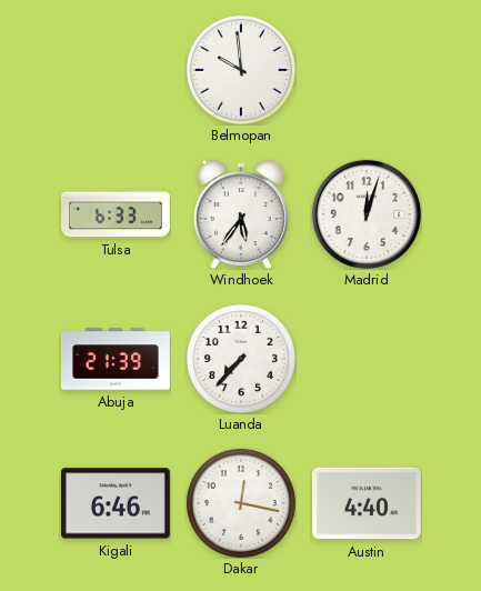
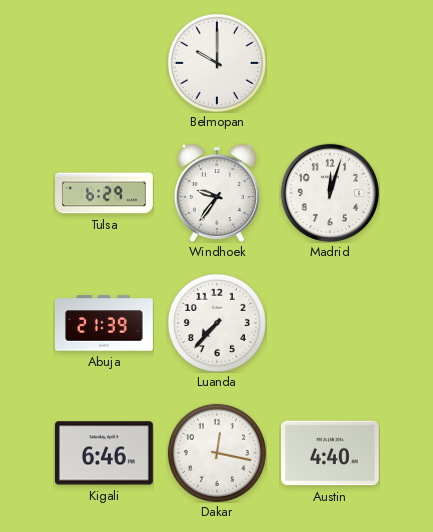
Belmopan: 9:59 -> 10:00
Tulsa: 6:33 -> 6:29
Windhoek: 5:36 -> 9:36
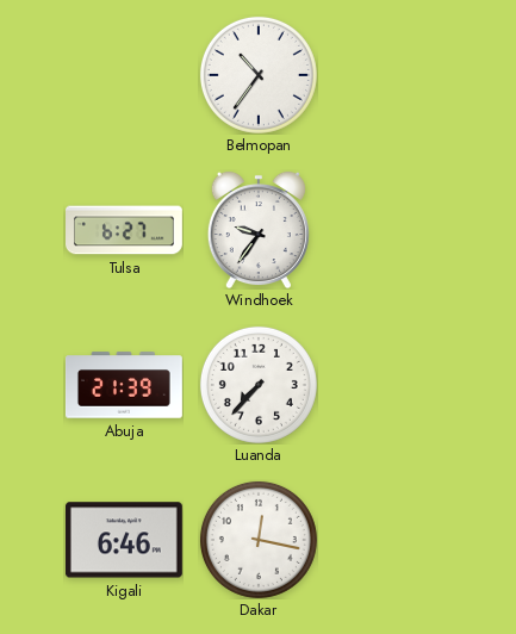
Belmopan: 10:00 -> 10:36
Tulsa: 6:29 -> 6:27
Madrid: 12:03 -> none
Austin: 4:40 -> none
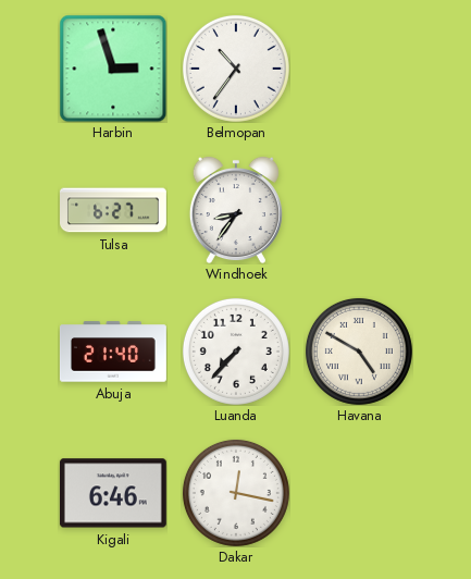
Harbin: none -> 2:57
Windhoek: 9:36 -> 8:36
Abuja: 21:39 -> 21:40
Havana: none -> 4:50
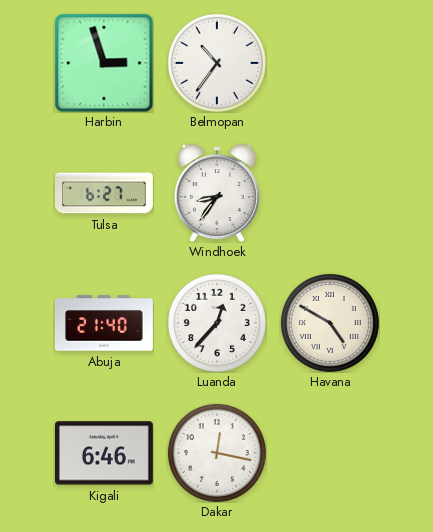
Luanda: 7:37 -> 12:37
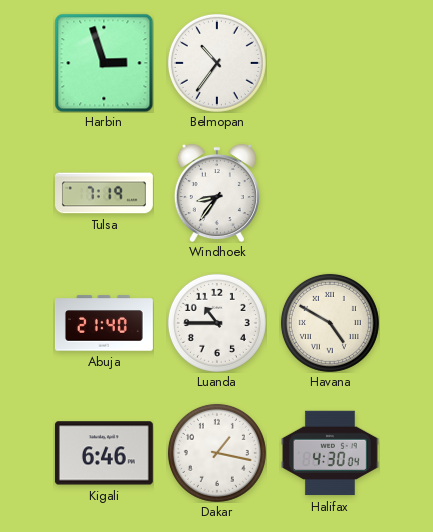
Tulsa: 6:27 -> 7:19
Luanda: 12:37 -> 10:45
Dakar: 12:17 -> 1:17
Halifax: none -> 4:30
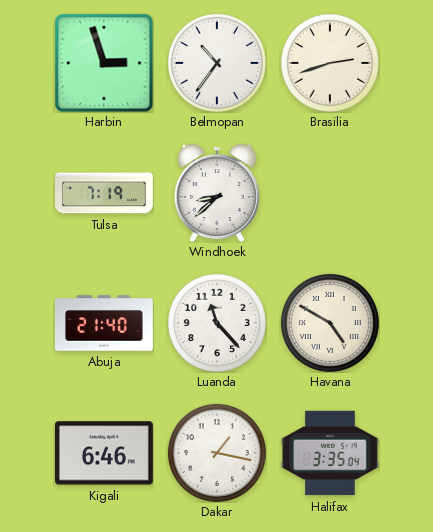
Brasilia: none -> 2:42
Windhoek: 8:36 -> 8:38
Luanda: 10:45 -> 11:23
Halifax: 4:30 -> 3:35
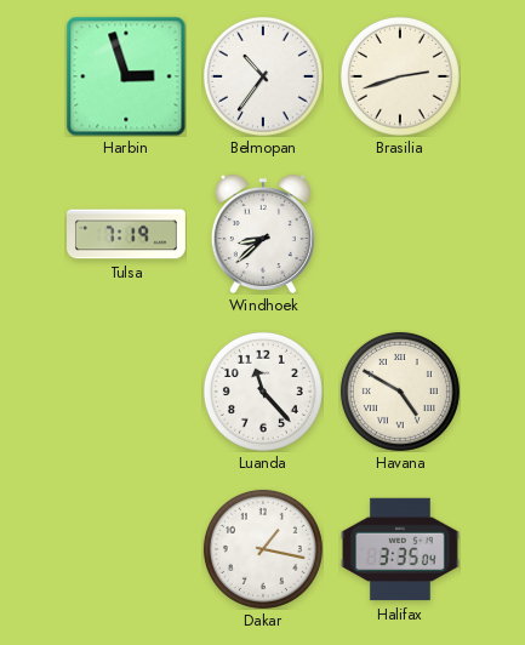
Abuja: 21:40 -> none
Kigali: 6:46 -> none
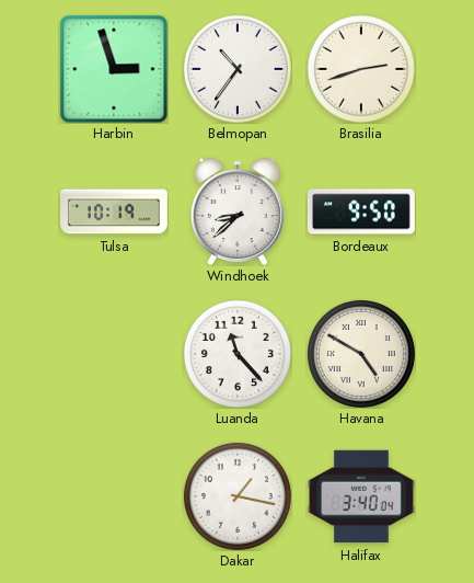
Tulsa: 7:19 -> 10:19
Bordeaux: none -> 9:50
Halifax: 3:35 -> 3:40
